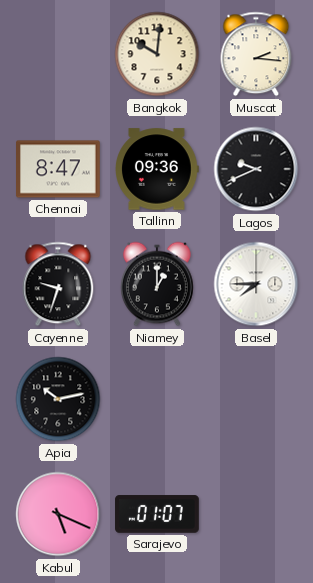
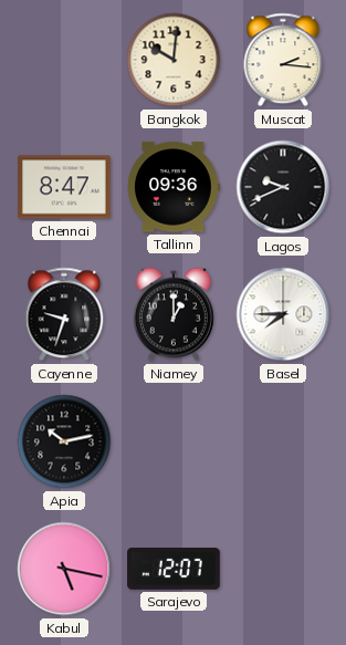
Kabul: 5:19 -> 5:17
Sarajevo: 01:07 -> 12:07
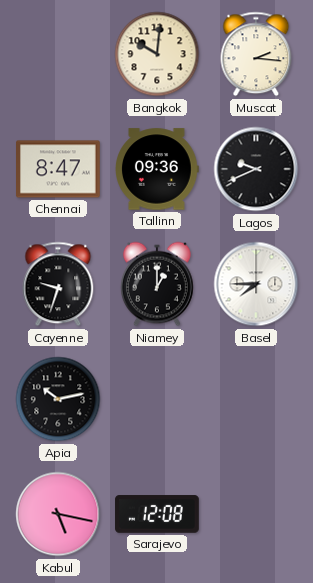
Sarajevo: 12:07 -> 12:08
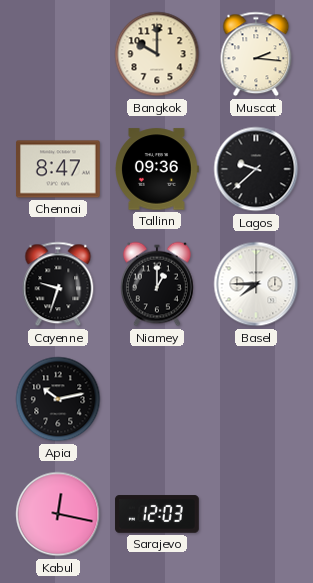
Bangkok: 10:01 -> 10:00
Lagos: 9:41 -> 9:38
Kabul: 5:17 -> 12:17
Sarajevo: 12:08 -> 12:03
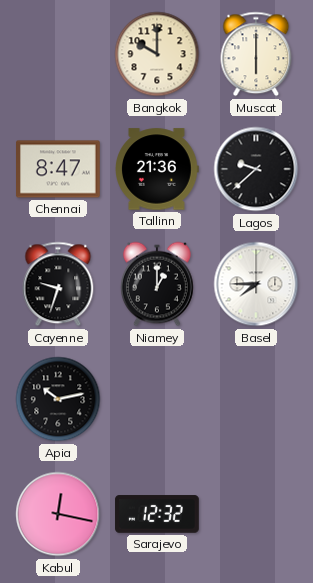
Muscat: 2:16 -> 6:00
Tallinn: 09:36 -> 21:36
Sarajevo: 12:03 -> 12:32
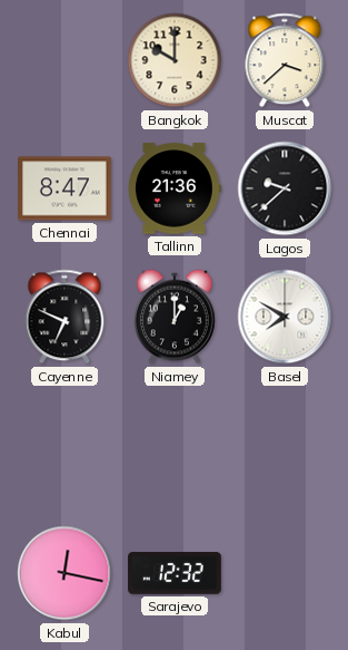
Muscat: 6:00 -> 3:38
Cayenne: 9:33 -> 6:49
Basel: 7:45 -> 7:50
Apia: 10:13 -> none
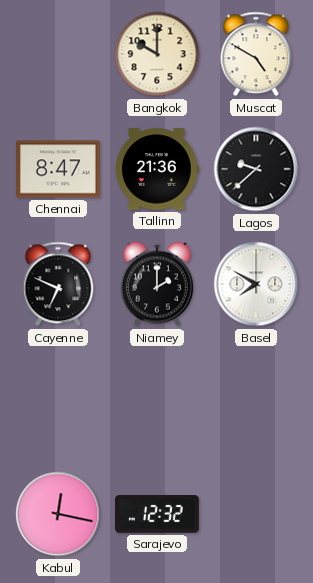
Muscat: 3:38 -> 4:50
Niamey: 1:00 -> 2:00
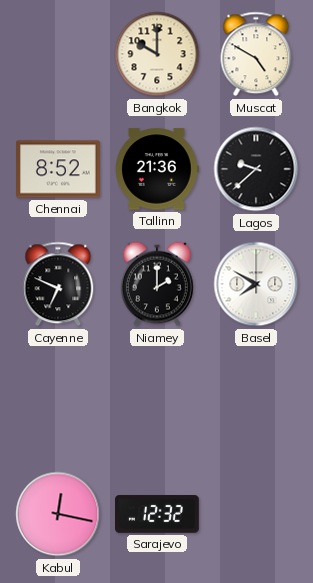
Chennai: 8:47 -> 8:52
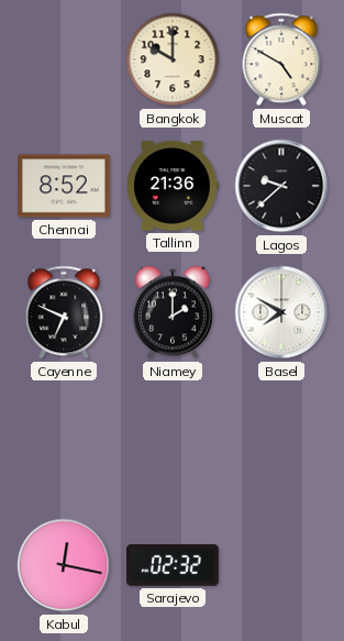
Sarajevo: 12:32 -> 02:32
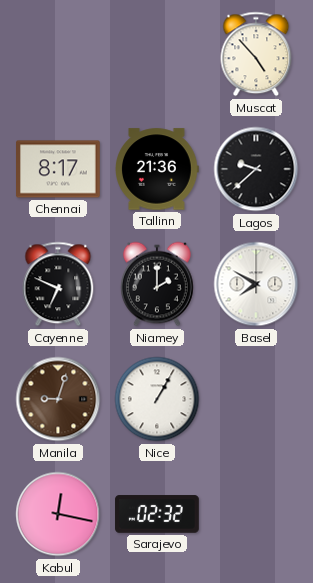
Bangkok: 10:00 -> none
Muscat: 4:50 -> 4:53
Chennai: 8:52 -> 8:17
Manila: none -> 9:03
Nice: none -> 1:05
